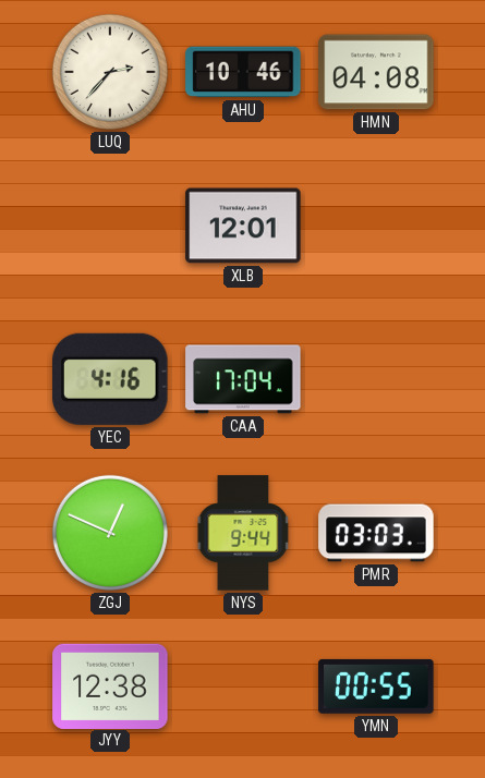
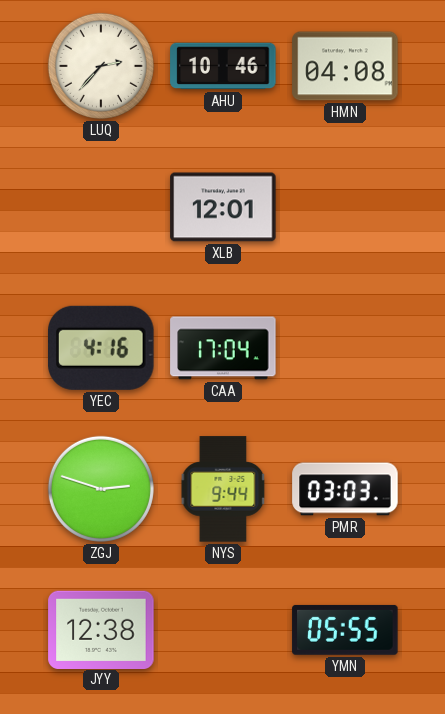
ZGJ: 12:49 -> 2:48
YMN: 00:55 -> 05:55
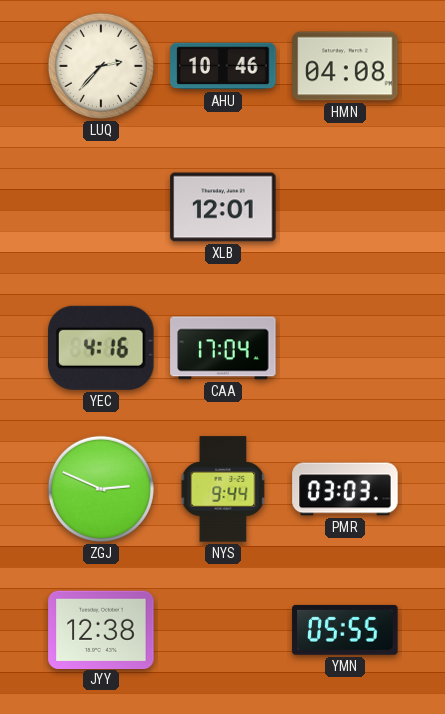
ZGJ: 2:48 -> 2:49
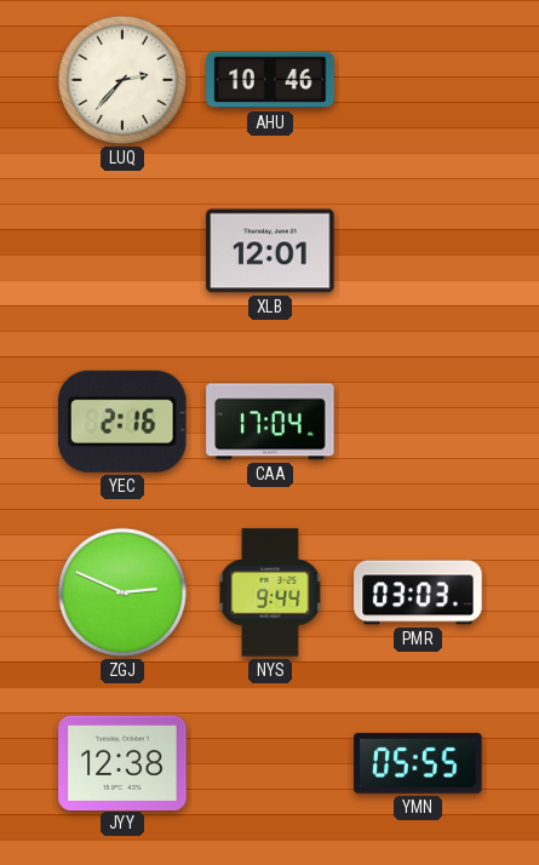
HMN: 04:08 -> none
YEC: 4:16 -> 2:16
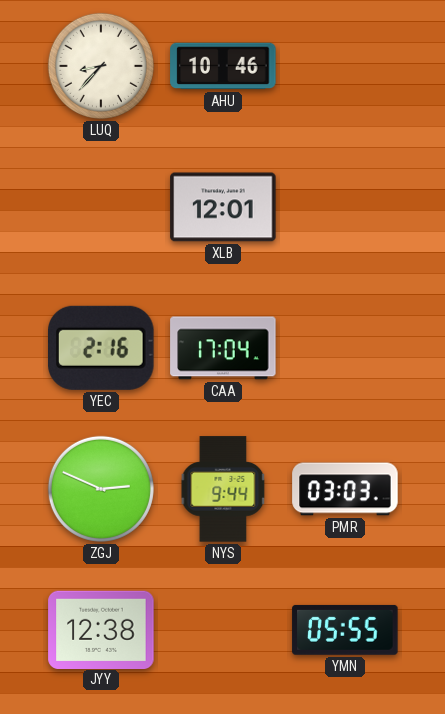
LUQ: 2:37 -> 8:37
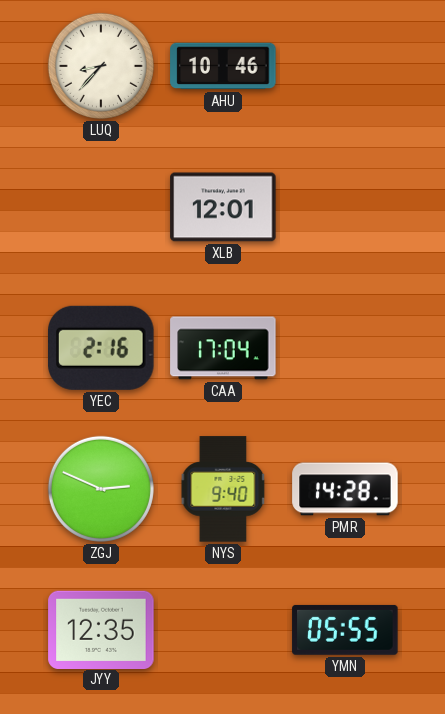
NYS: 9:44 -> 9:40
PMR: 03:03 -> 14:28
JYY: 12:38 -> 12:35
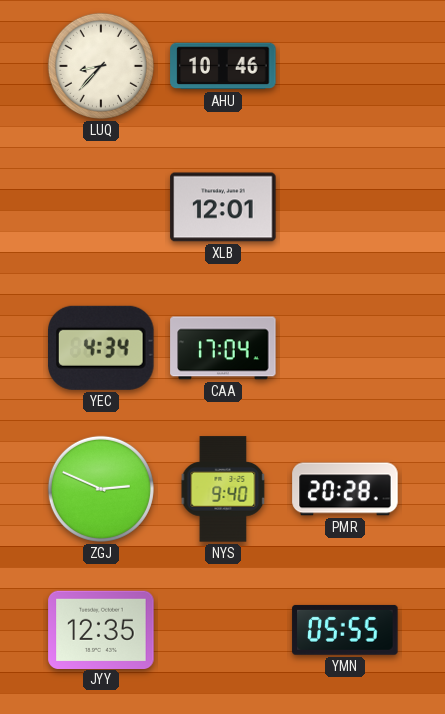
YEC: 2:16 -> 4:34
PMR: 14:28 -> 20:28
